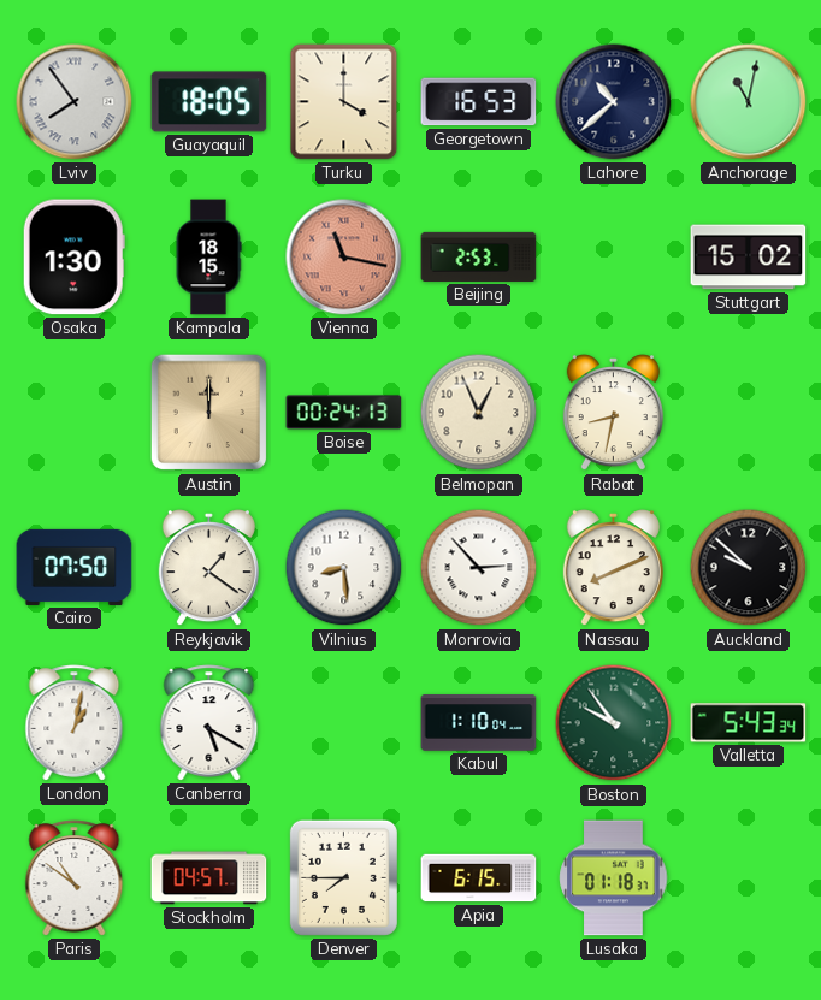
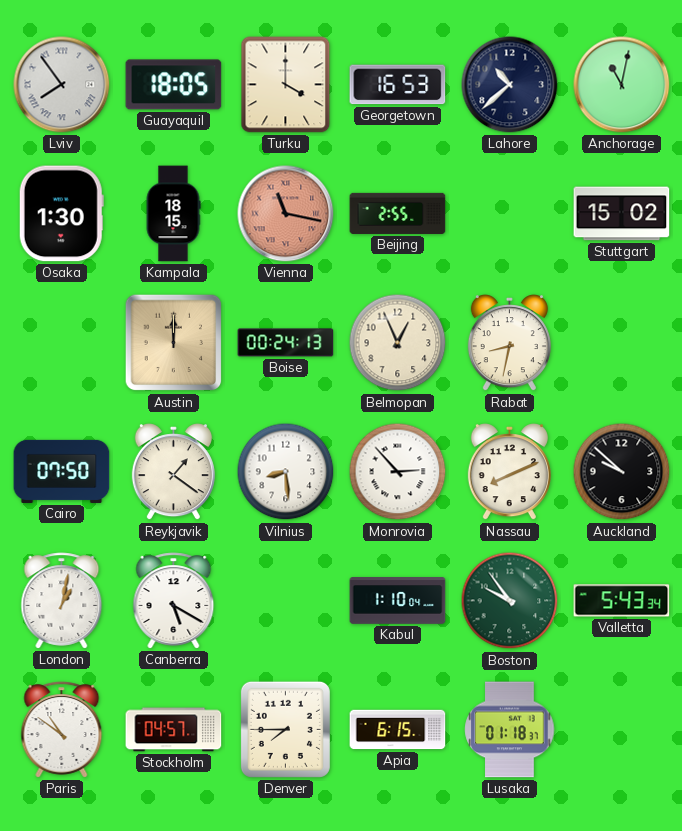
Beijing: 2:53 -> 2:55
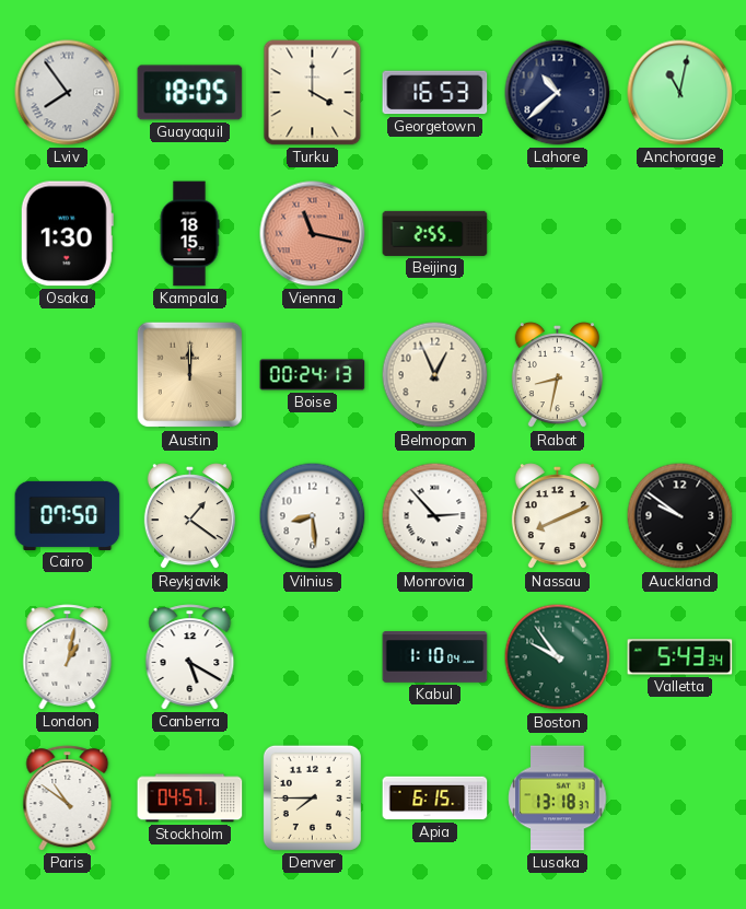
Stuttgart: 15:02 -> none
Auckland: 9:52 -> 9:51
Lusaka: 01:18 -> 13:18
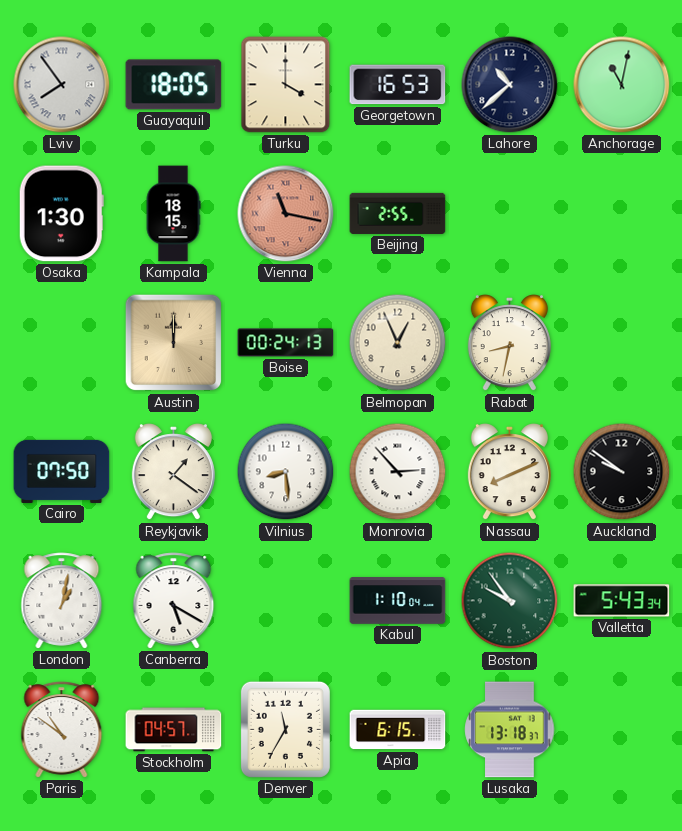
Denver: 7:45 -> 11:35
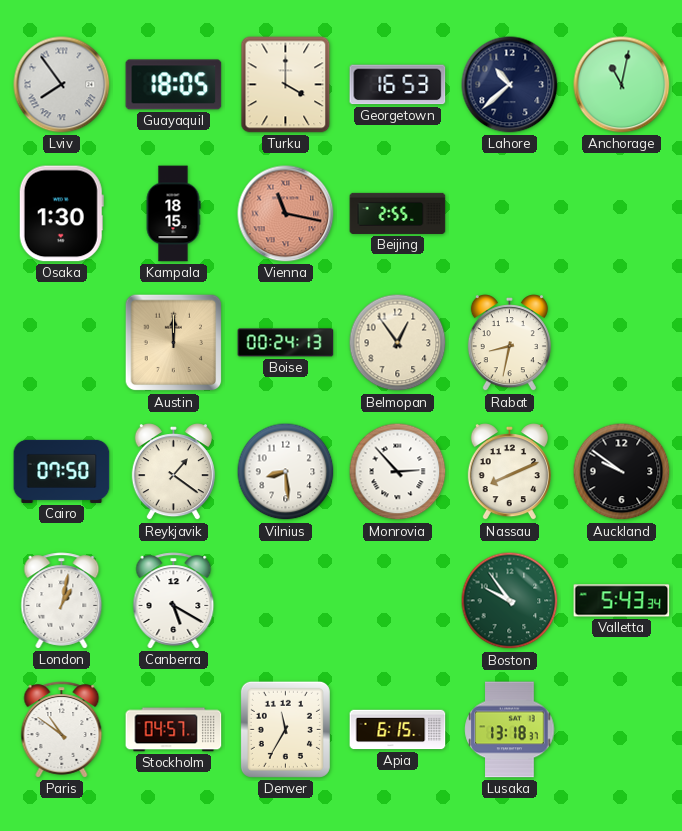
Belmopan: 12:56 -> 12:54
Kabul: 1:10 -> none
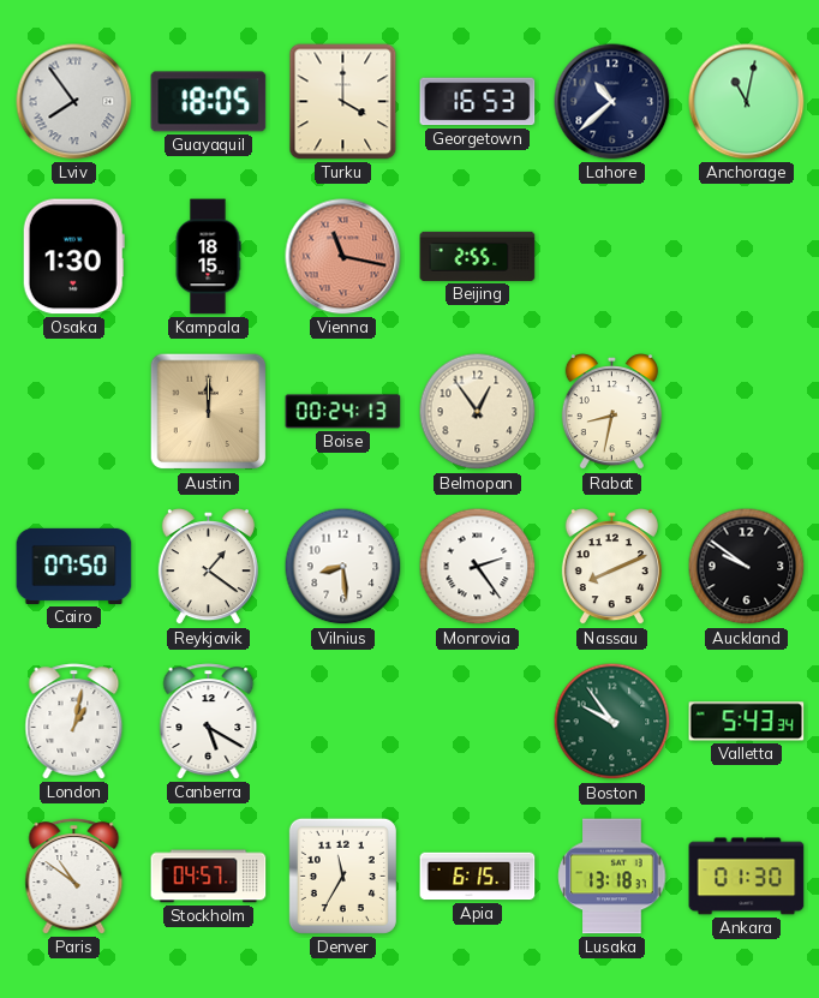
Monrovia: 2:53 -> 2:24
Ankara: none -> 01:30
